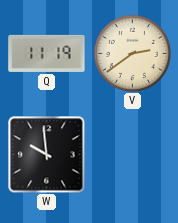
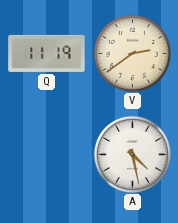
W: 9:59 -> none
A: none -> 4:28
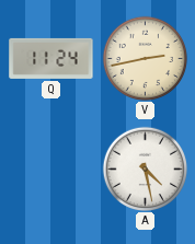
Q: 11:19 -> 11:24
V: 2:39 -> 2:43
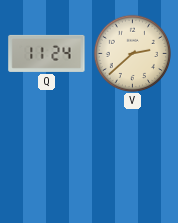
V: 2:43 -> 2:38
A: 4:28 -> none
